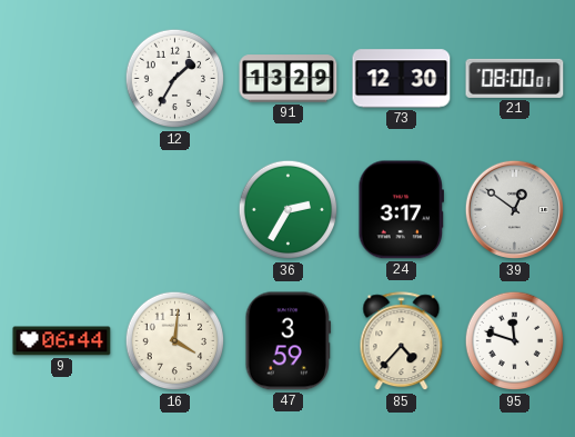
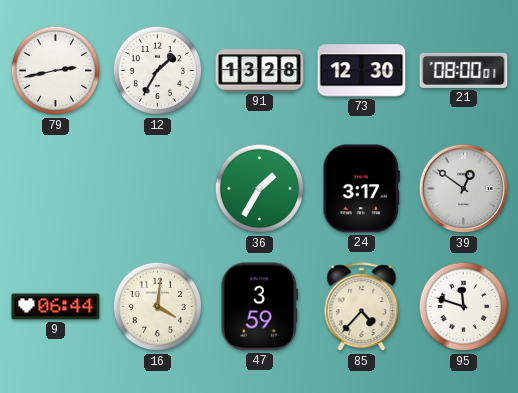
79: none -> 2:43
91: 13:29 -> 13:28
36: 2:35 -> 1:35
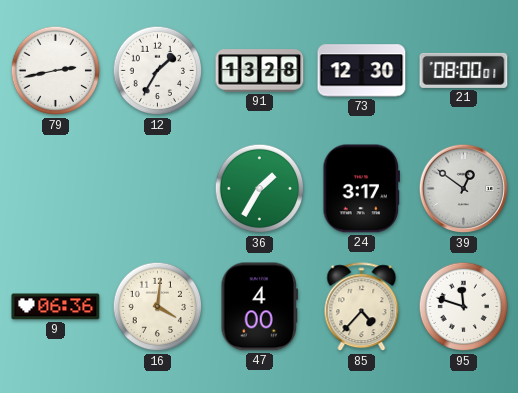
9: 06:44 -> 06:36
47: 3:59 -> 4:00
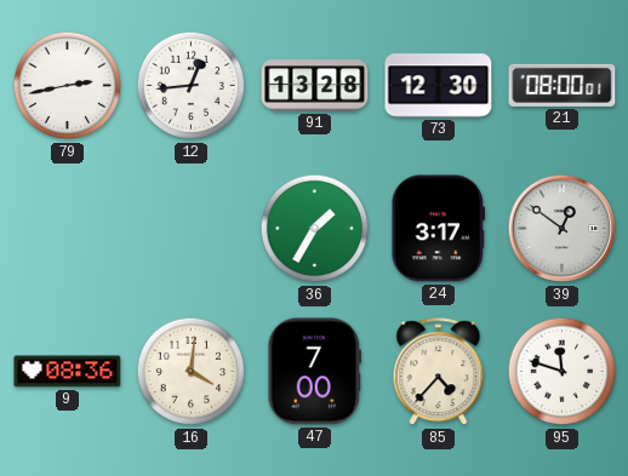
12: 1:35 -> 12:44
9: 06:36 -> 08:36
47: 4:00 -> 7:00
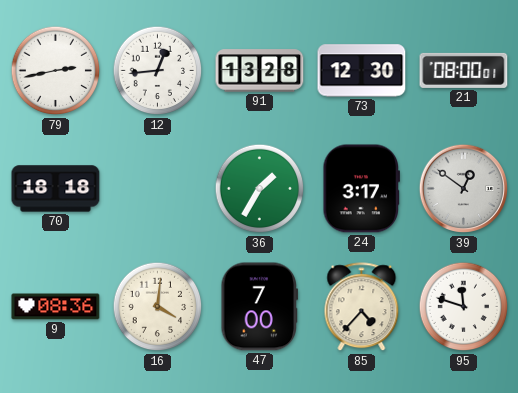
70: none -> 18:18
